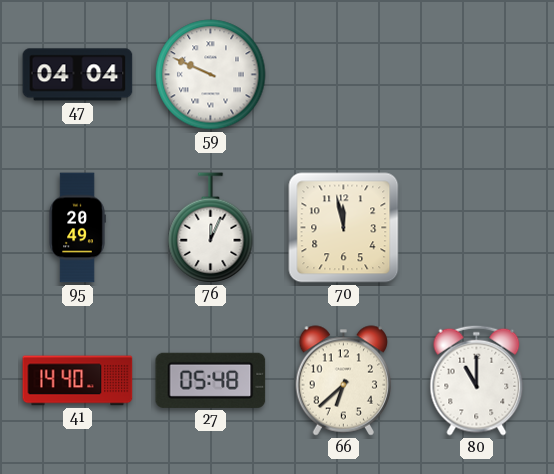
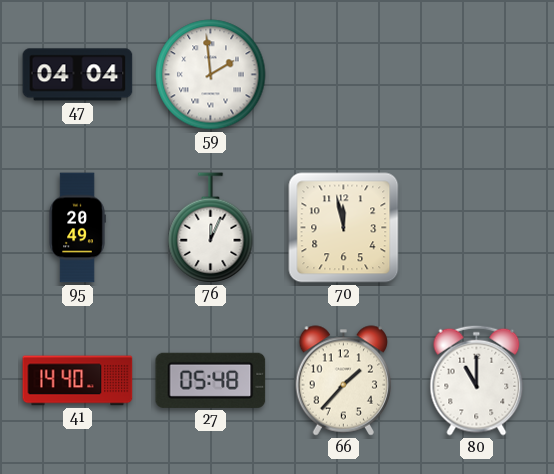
59: 9:49 -> 1:59
66: 6:38 -> 1:37
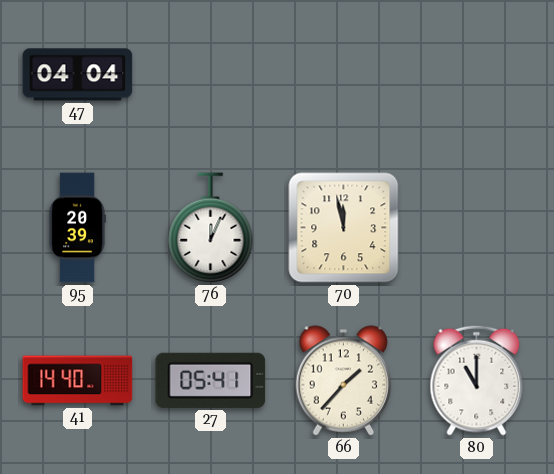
59: 1:59 -> none
95: 20:49 -> 20:39
27: 05:48 -> 05:41
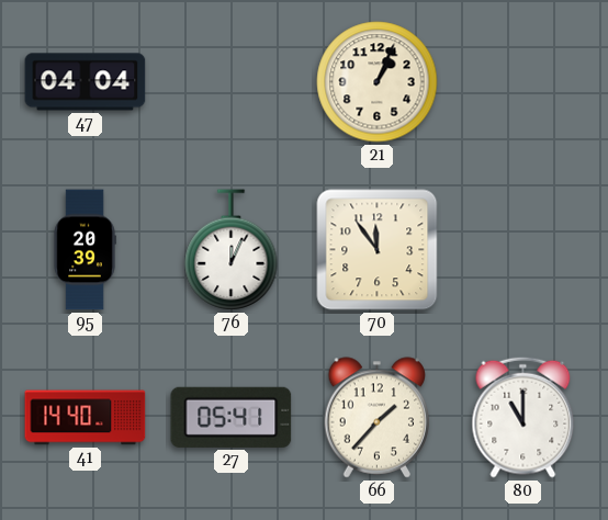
21: none -> 1:04
70: 11:58 -> 11:54
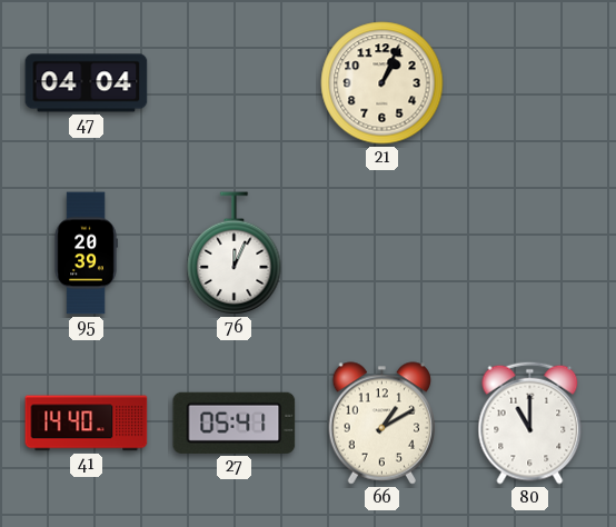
70: 11:54 -> none
66: 1:37 -> 1:10
